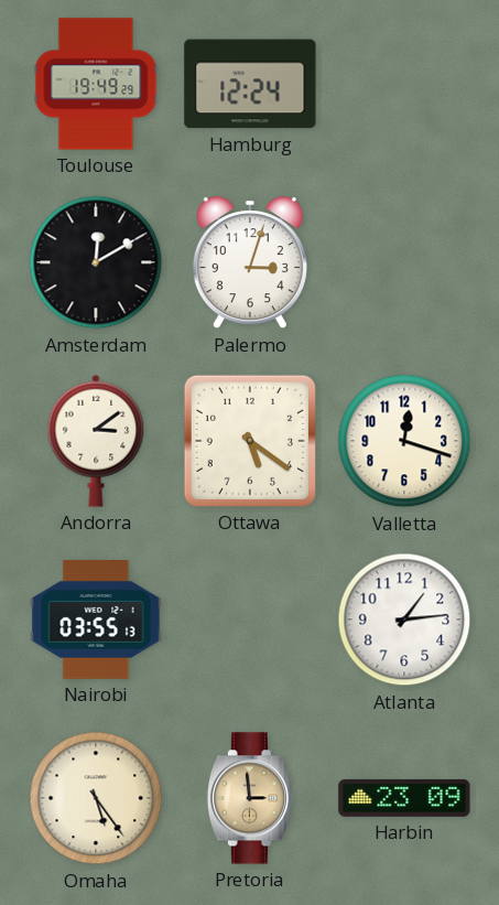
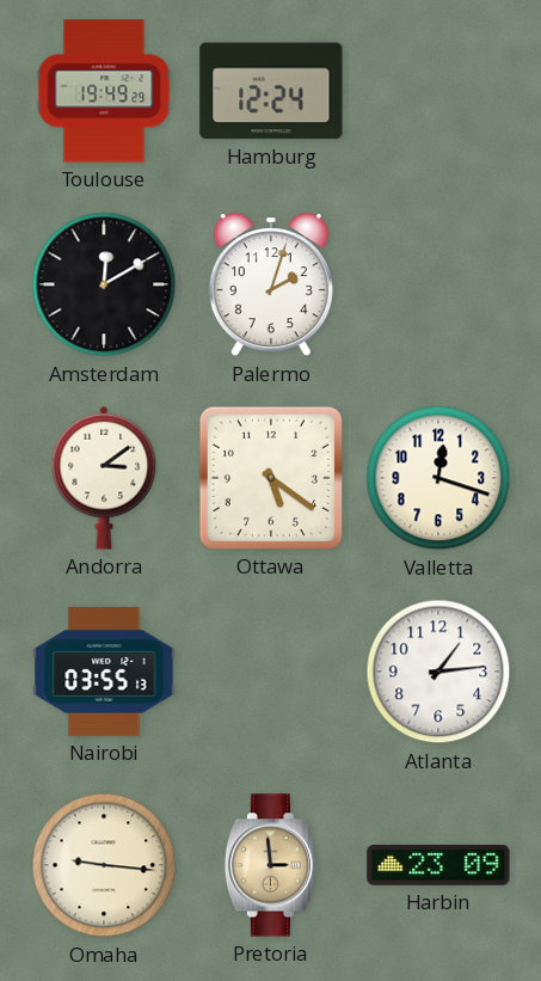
Palermo: 3:03 -> 2:03
Omaha: 5:24 -> 9:16
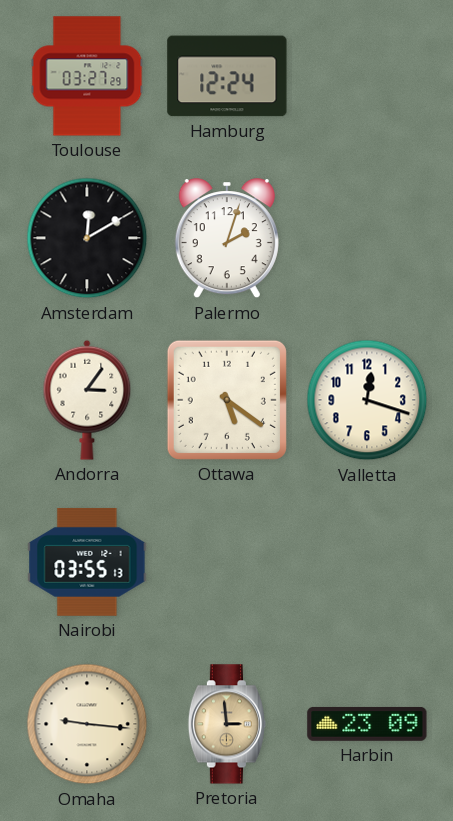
Toulouse: 19:49 -> 03:27
Andorra: 3:09 -> 3:06
Atlanta: 1:14 -> none
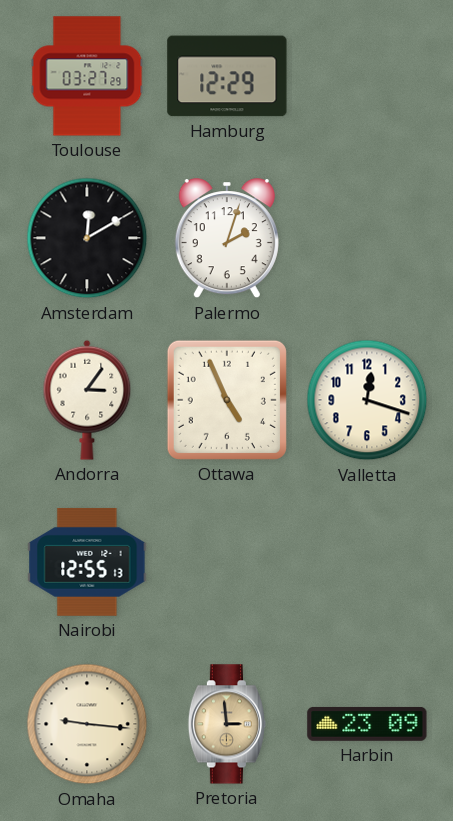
Hamburg: 12:24 -> 12:29
Ottawa: 5:21 -> 4:56
Nairobi: 03:55 -> 12:55
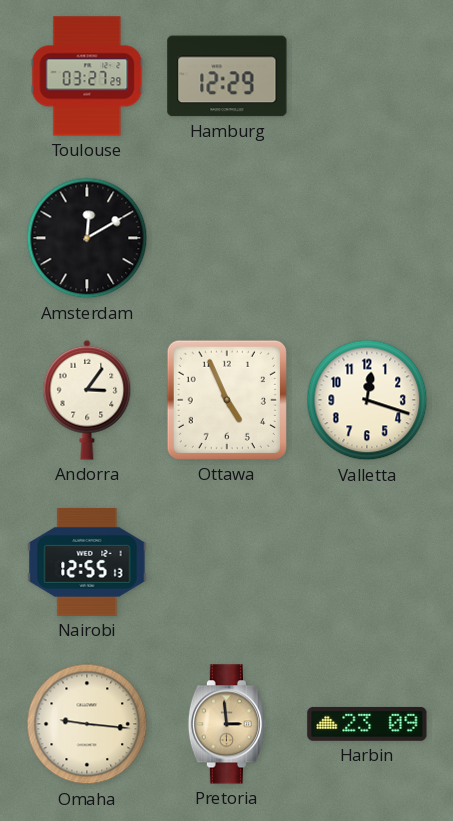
Palermo: 2:03 -> none
